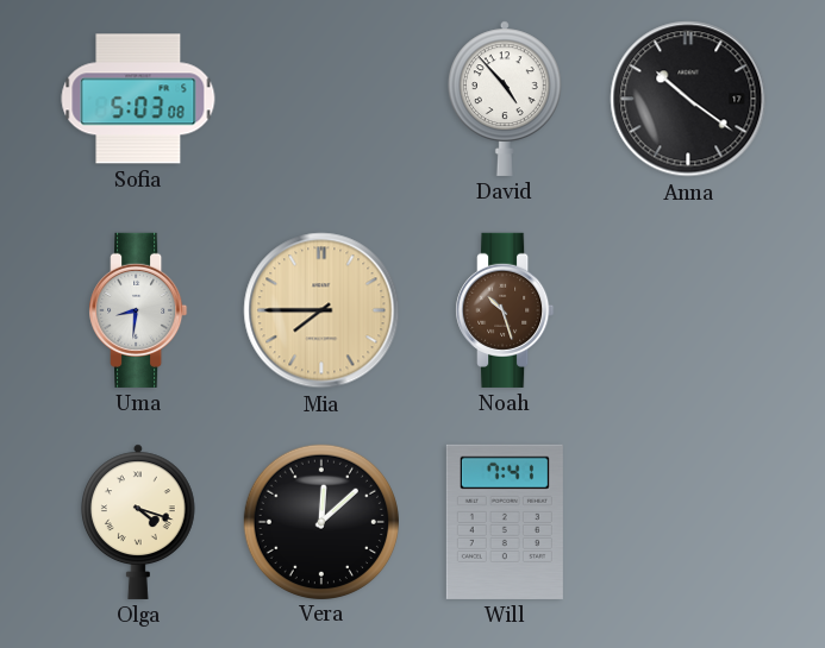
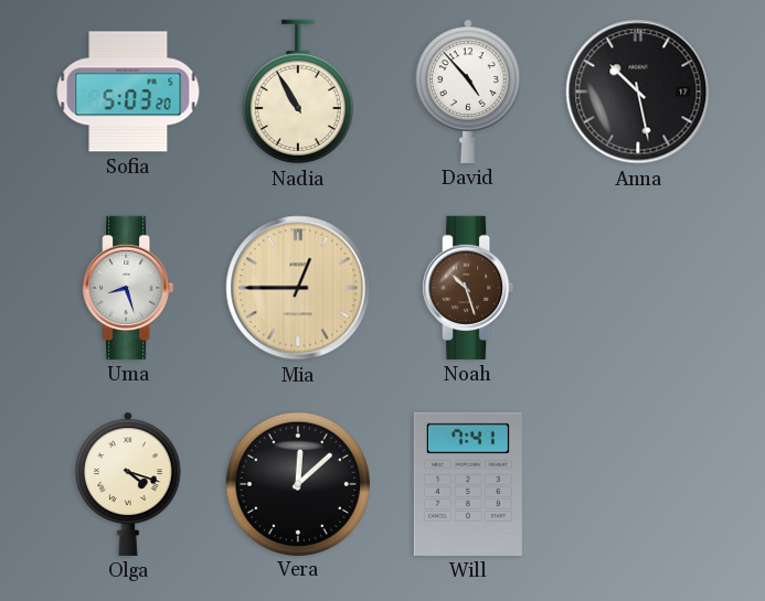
Sofia: 5:03:08 -> 5:03:20
Nadia: none -> 10:55
Anna: 10:21 -> 10:28
Uma: 8:31 -> 8:27
Mia: 7:45 -> 12:45
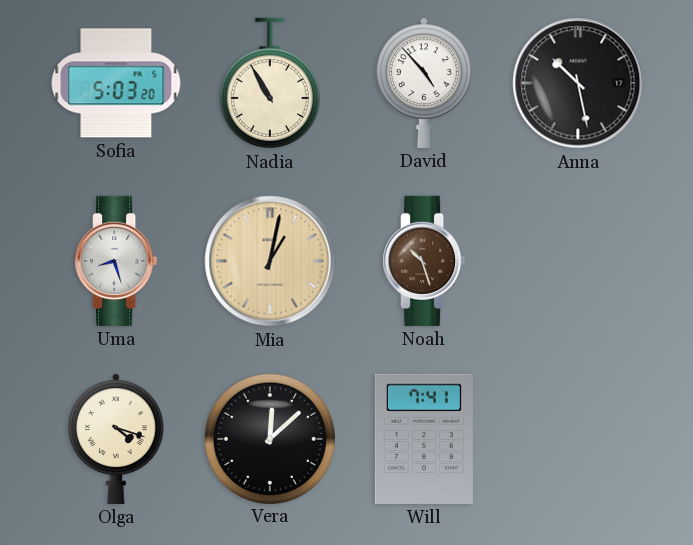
Mia: 12:45 -> 1:02
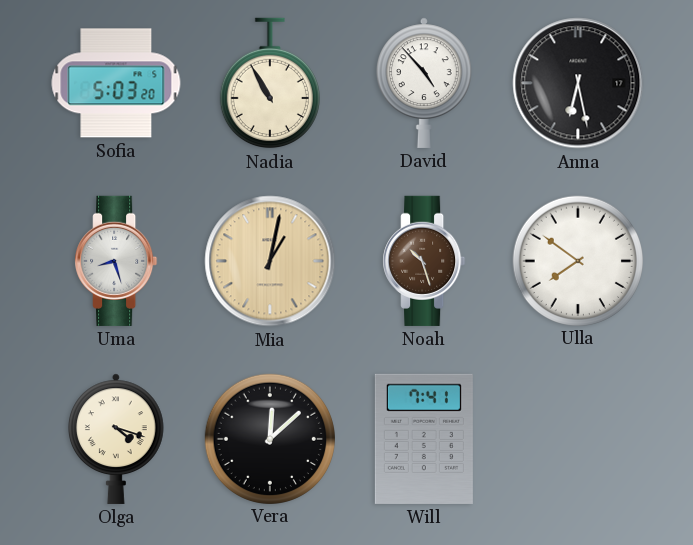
Anna: 10:28 -> 6:28
Ulla: none -> 7:51
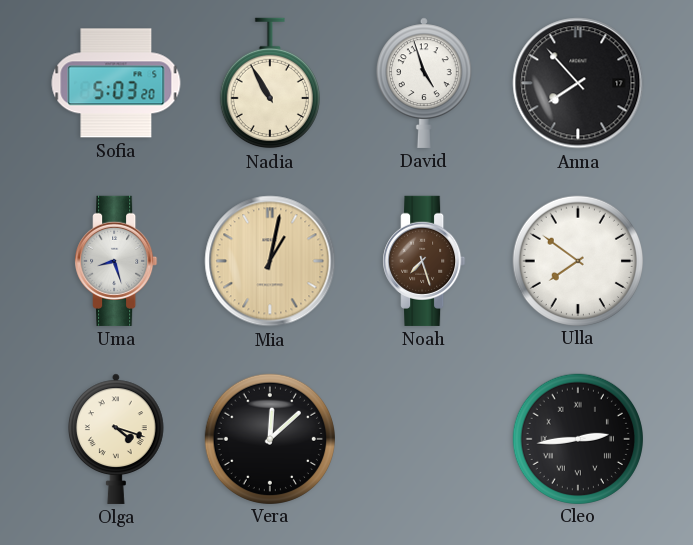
David: 4:53 -> 4:57
Anna: 6:28 -> 7:53
Noah: 10:27 -> 7:27
Will: 7:41 -> none
Cleo: none -> 2:44
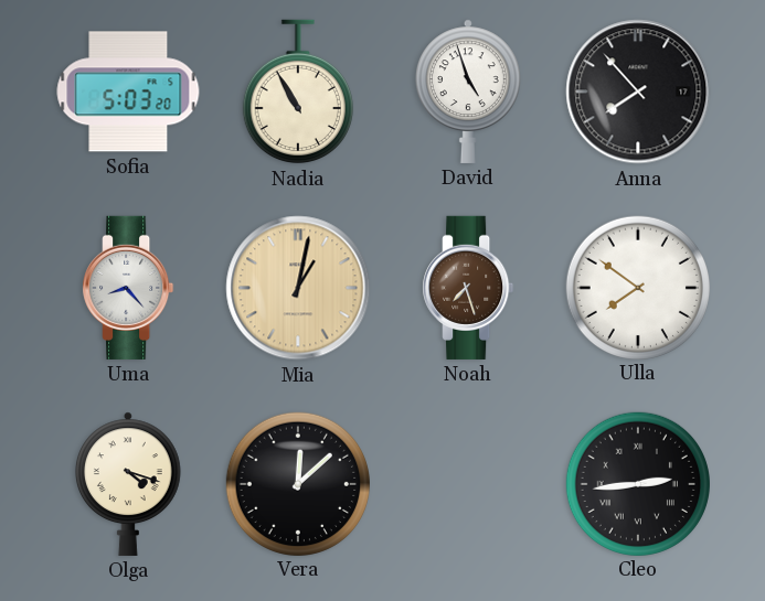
Uma: 8:27 -> 8:23
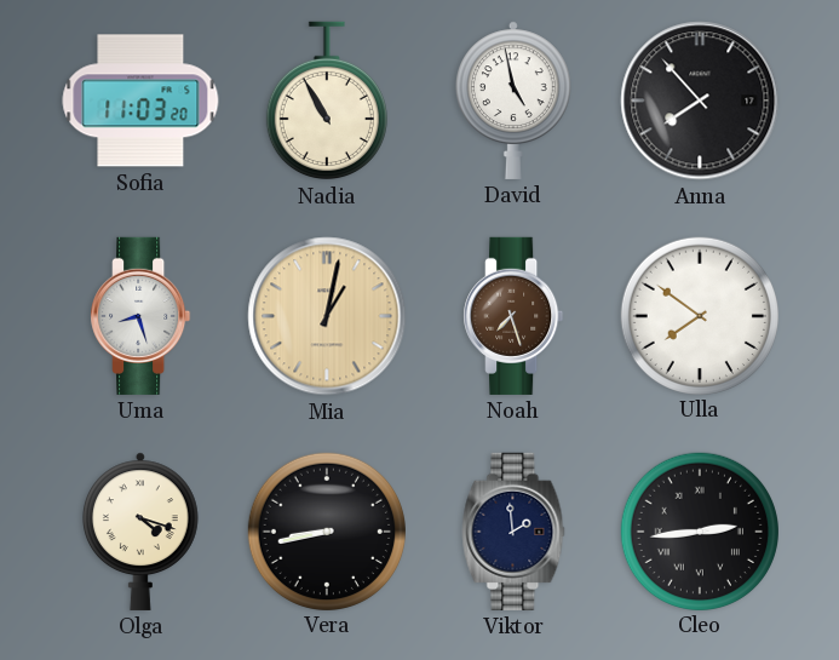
Sofia: 5:03 -> 11:03
David: 4:57 -> 4:58
Uma: 8:23 -> 8:27
Vera: 12:08 -> 8:43
Viktor: none -> 1:59
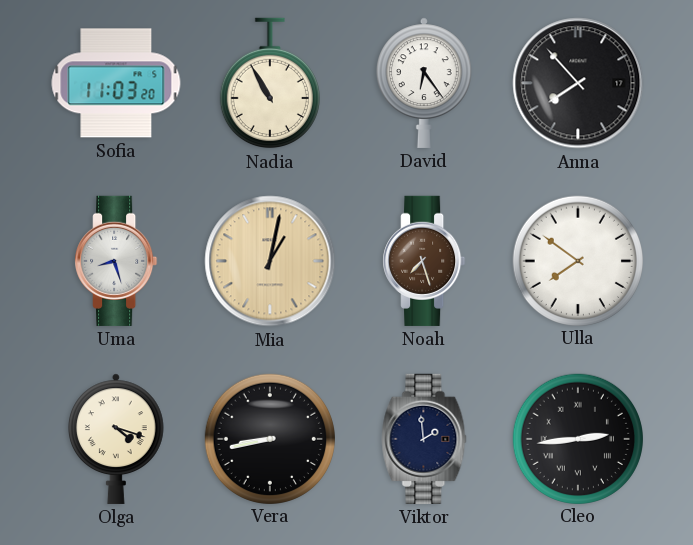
David: 4:58 -> 6:24
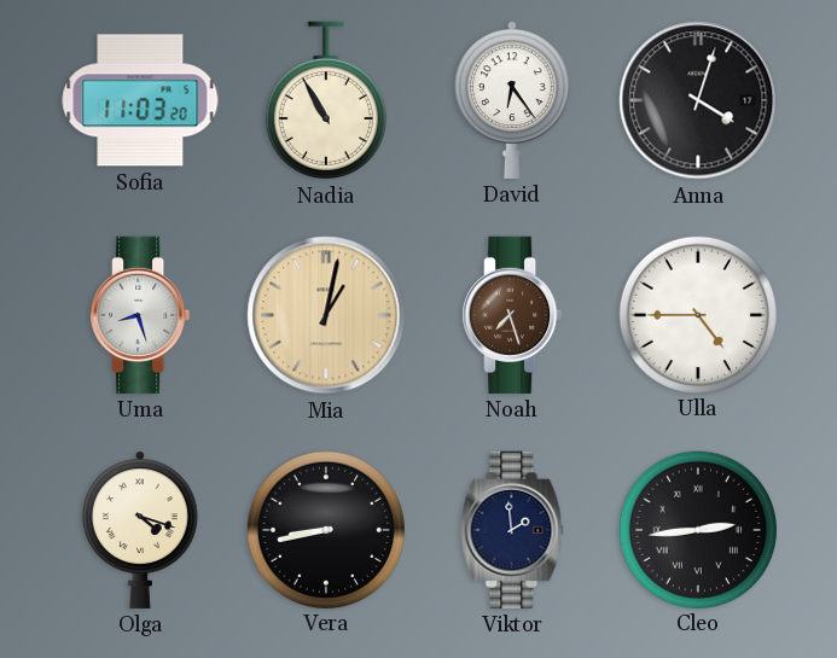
Anna: 7:53 -> 4:03
Ulla: 7:51 -> 4:45
